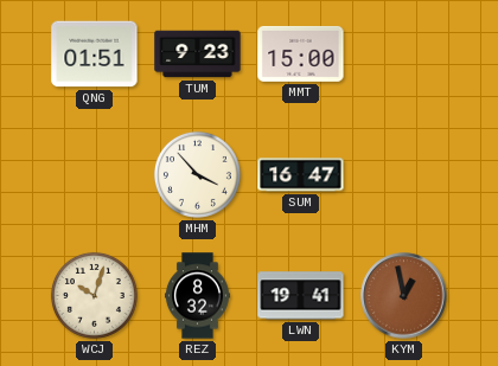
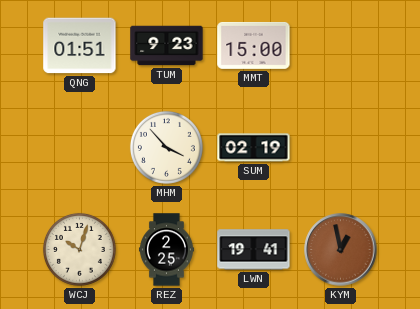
SUM: 16:47 -> 02:19
REZ: 8:32 -> 2:25
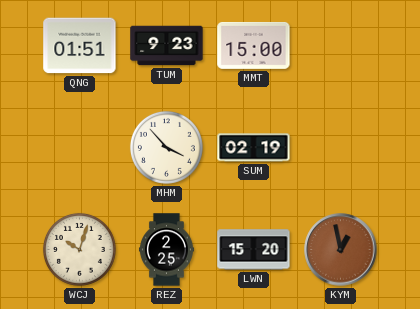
LWN: 19:41 -> 15:20
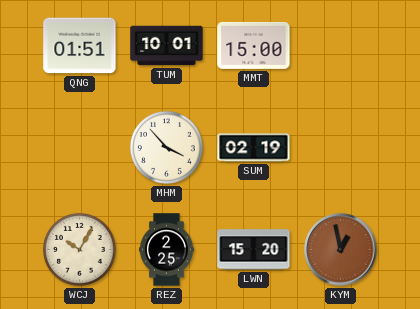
TUM: 9:23 -> 10:01
WCJ: 10:03 -> 10:05
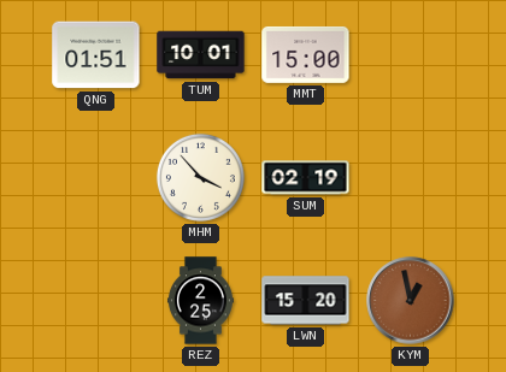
WCJ: 10:05 -> none
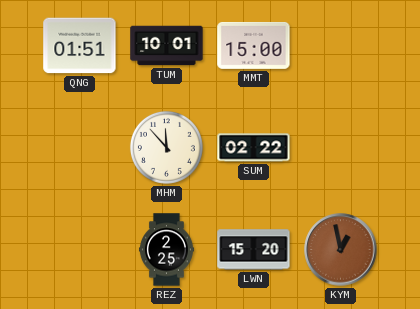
MHM: 3:53 -> 11:53
SUM: 02:19 -> 02:22
